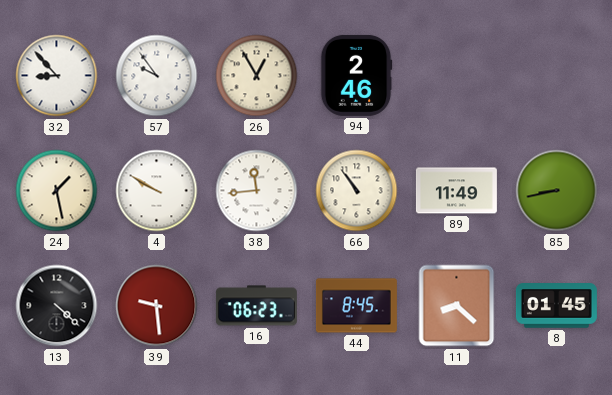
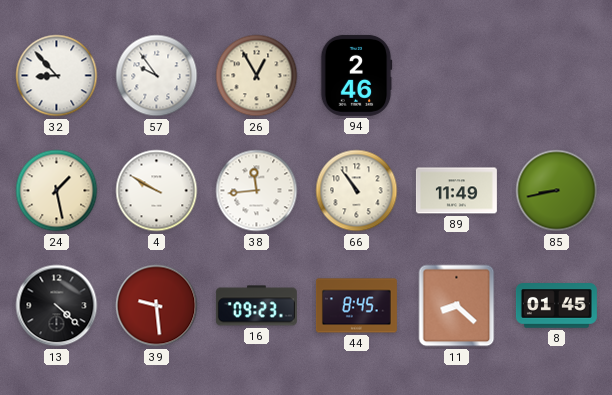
16: 06:23 -> 09:23
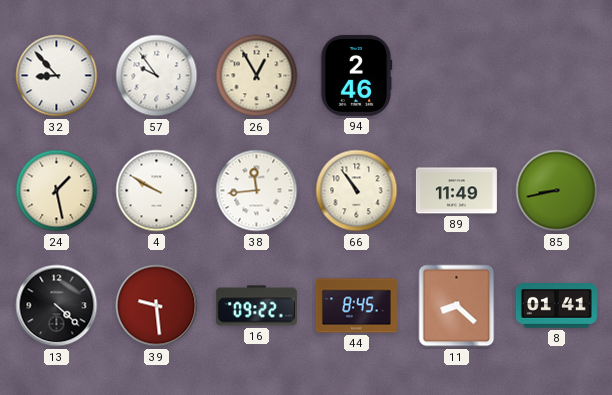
16: 09:23 -> 09:22
8: 01:45 -> 01:41
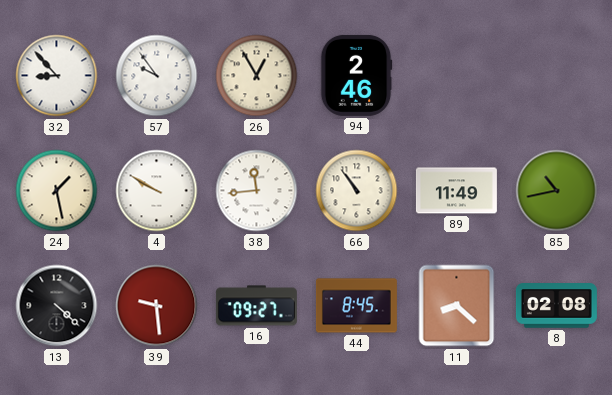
85: 8:43 -> 10:43
16: 09:22 -> 09:27
8: 01:41 -> 02:08
